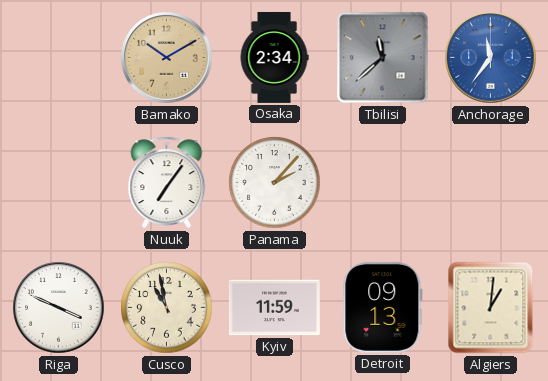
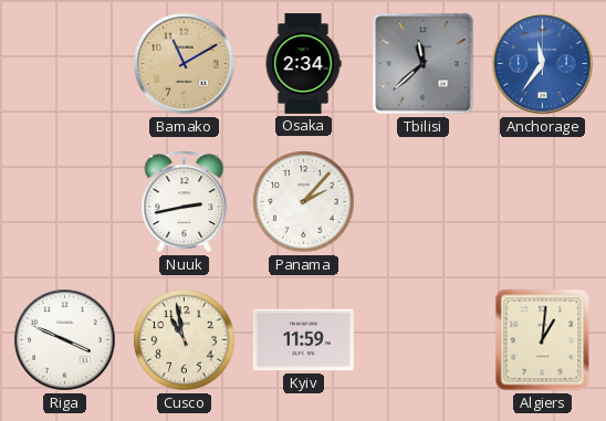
Bamako: 10:10 -> 11:10
Nuuk: 7:06 -> 2:43
Detroit: 09:13 -> none
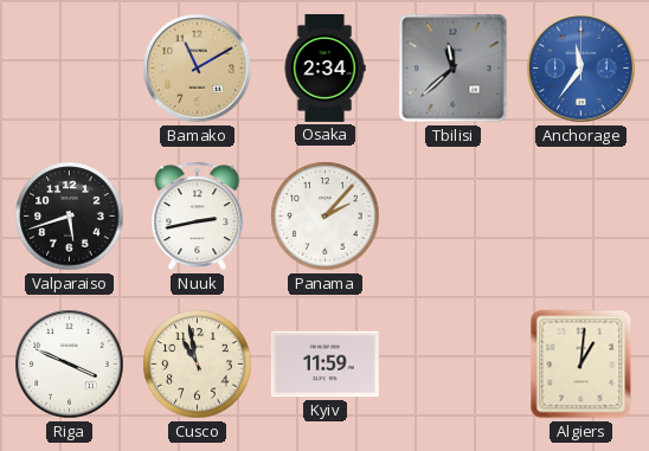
Valparaiso: none -> 5:42
